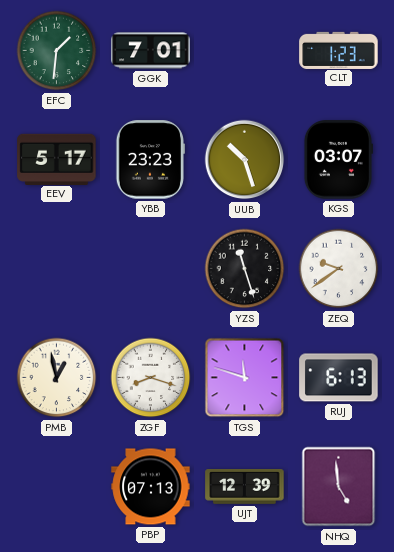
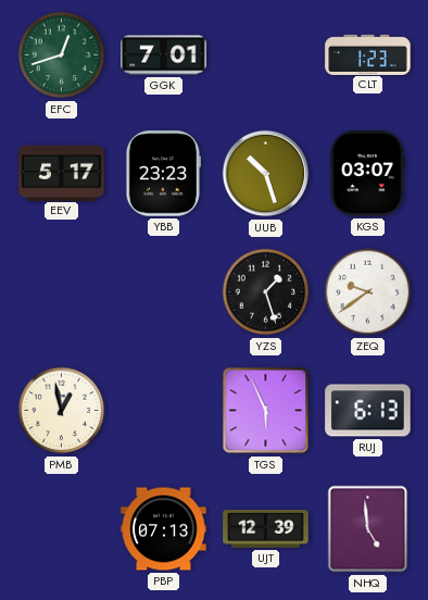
EFC: 1:31 -> 12:42
YZS: 11:27 -> 1:27
ZGF: 8:18 -> none
TGS: 11:48 -> 5:56
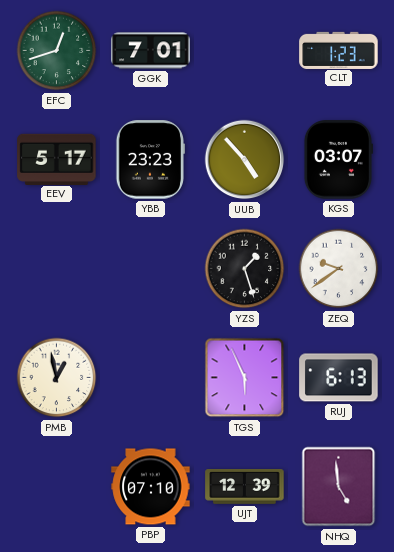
UUB: 10:27 -> 4:53
PBP: 07:13 -> 07:10
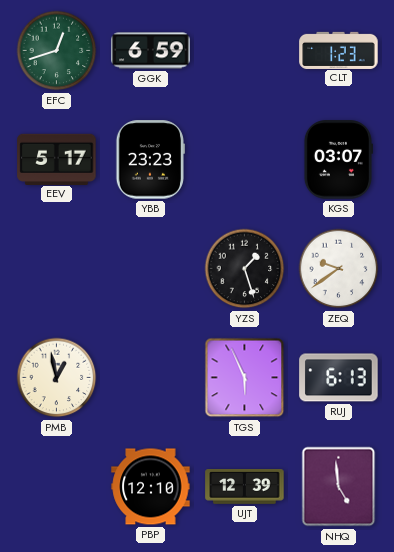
GGK: 7:01 -> 6:59
UUB: 4:53 -> none
PBP: 07:10 -> 12:10
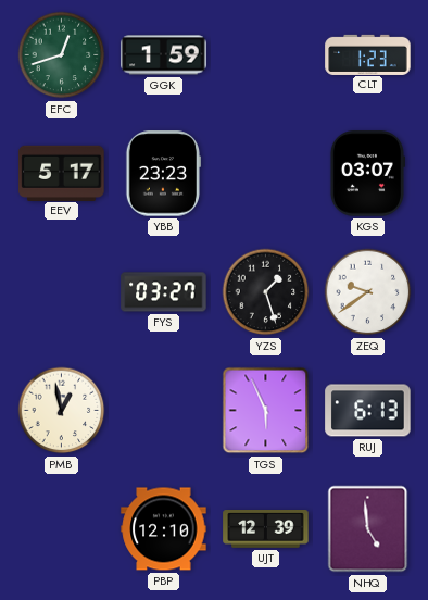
GGK: 6:59 -> 1:59
FYS: none -> 03:27
